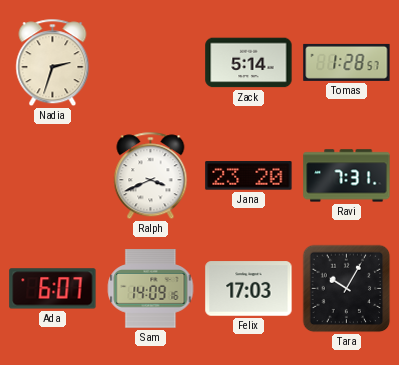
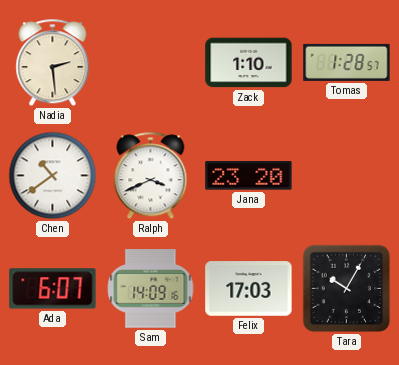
Nadia: 2:33 -> 2:29
Zack: 5:14 -> 1:10
Chen: none -> 10:39
Ravi: 7:31 -> none
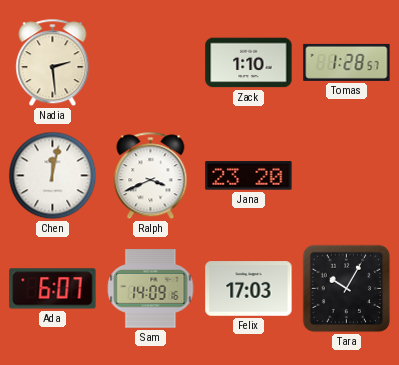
Chen: 10:39 -> 12:02
